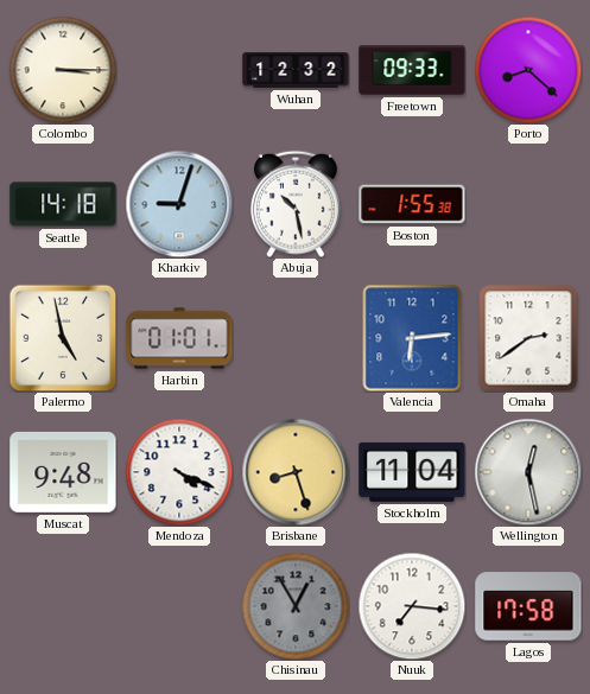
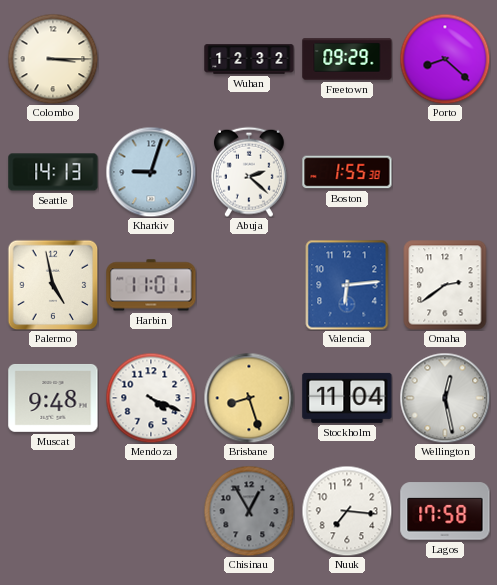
Freetown: 09:33 -> 09:29
Seattle: 14:18 -> 14:13
Abuja: 10:28 -> 2:22
Harbin: 01:01 -> 11:01
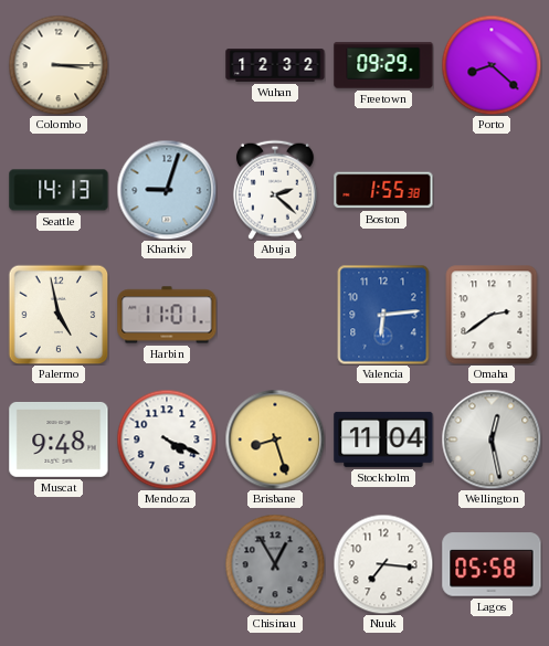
Lagos: 17:58 -> 05:58
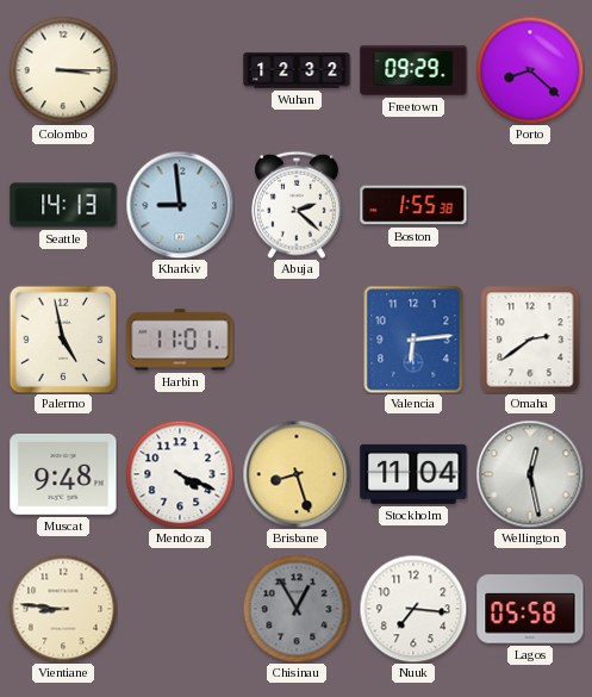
Kharkiv: 9:03 -> 8:59
Vientiane: none -> 8:46
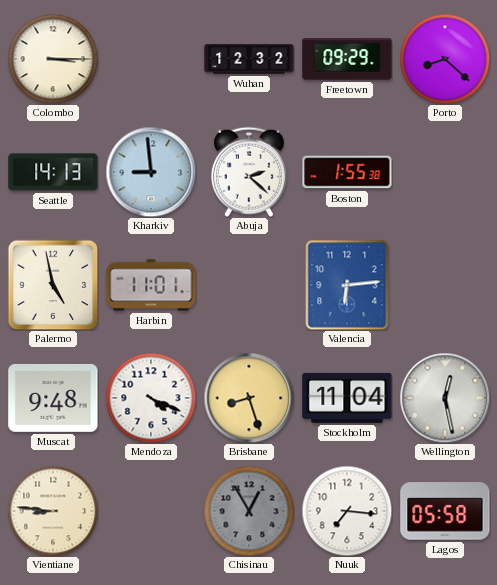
Omaha: 2:39 -> none
